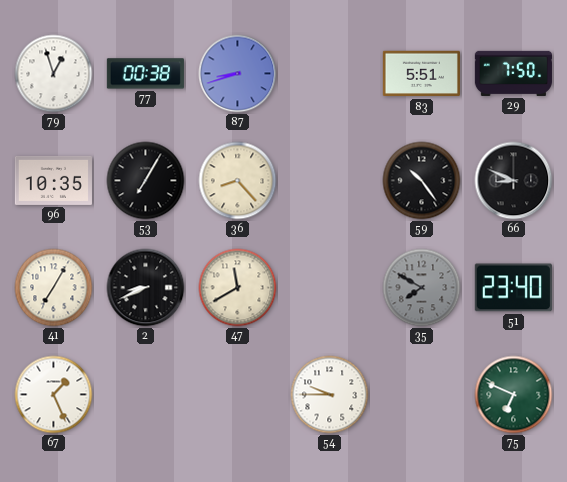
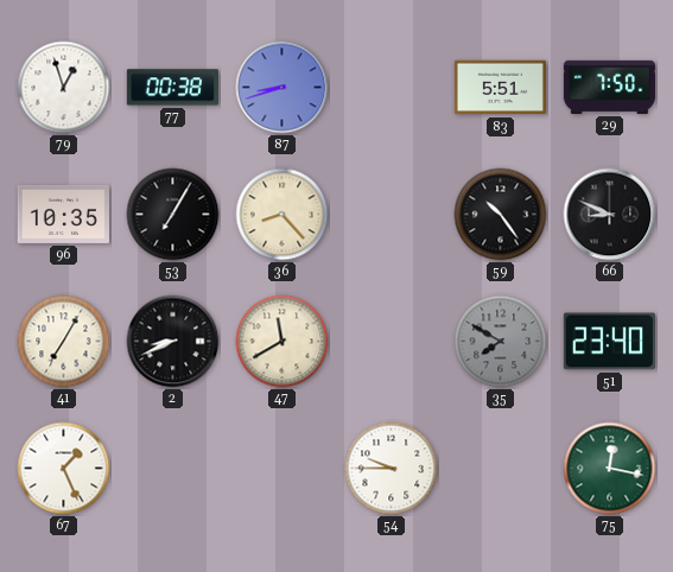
75: 6:49 -> 12:17
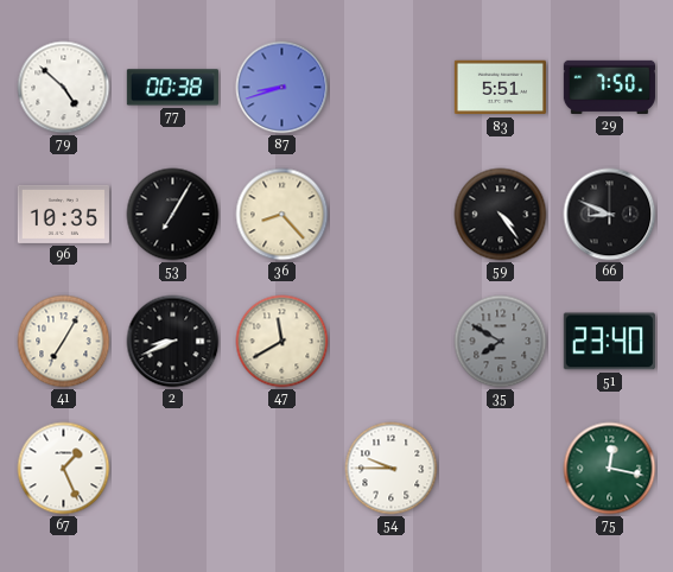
79: 12:57 -> 4:52
59: 10:24 -> 4:24
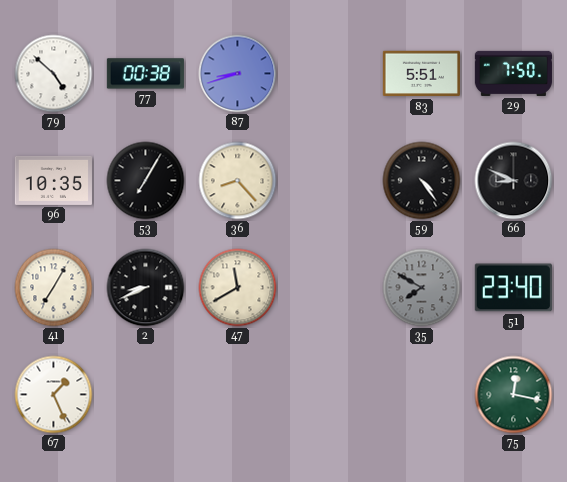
54: 9:45 -> none
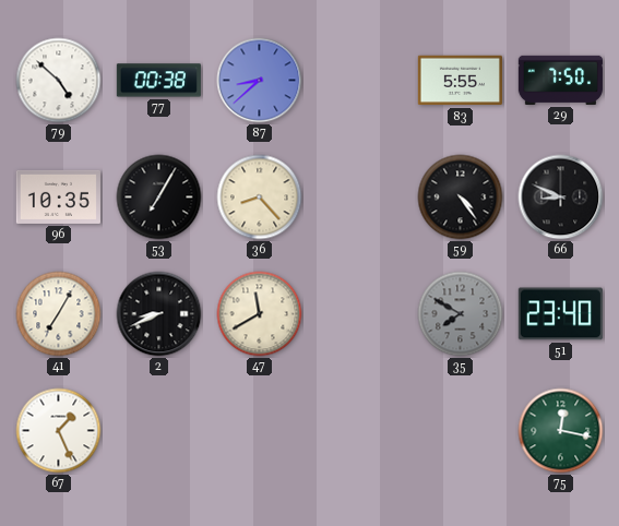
87: 8:42 -> 8:38
83: 5:51 -> 5:55
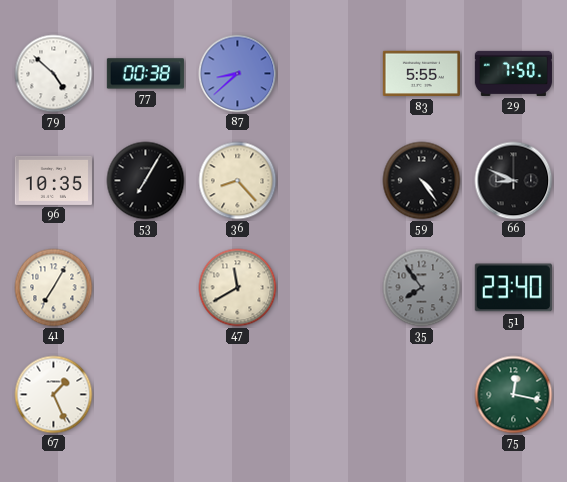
2: 8:41 -> none
35: 7:50 -> 7:54
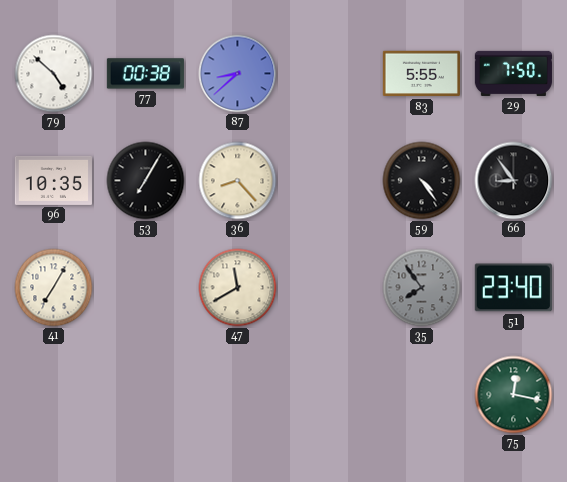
66: 8:49 -> 8:54
67: 1:26 -> none
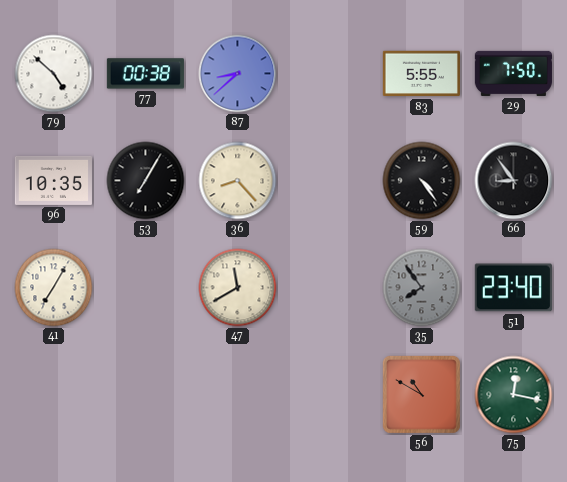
56: none -> 10:50
